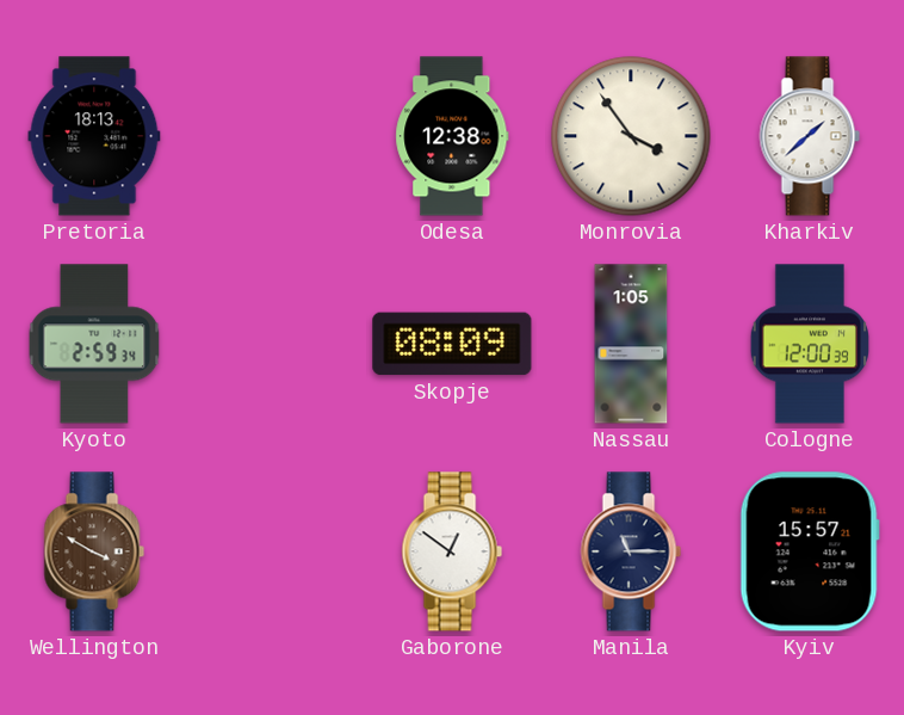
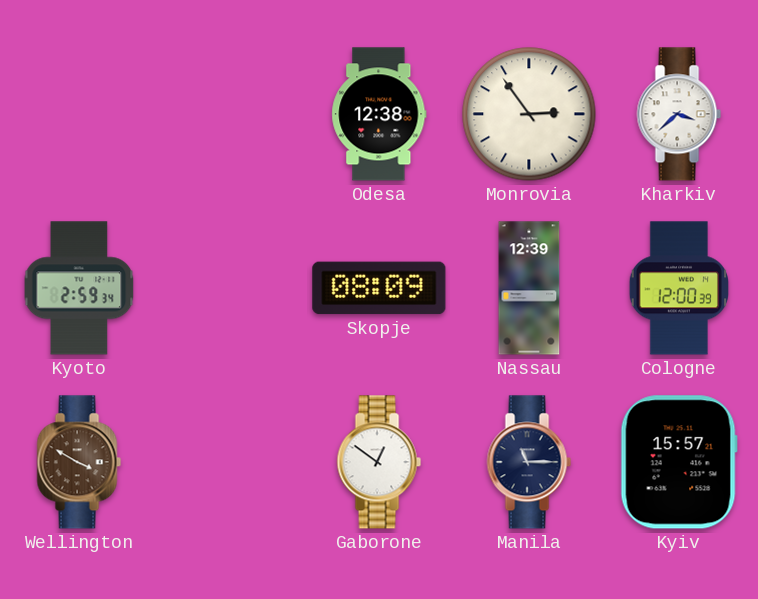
Pretoria: 18:13 -> none
Monrovia: 3:54 -> 2:54
Kharkiv: 1:38 -> 3:38
Nassau: 1:05 -> 12:39
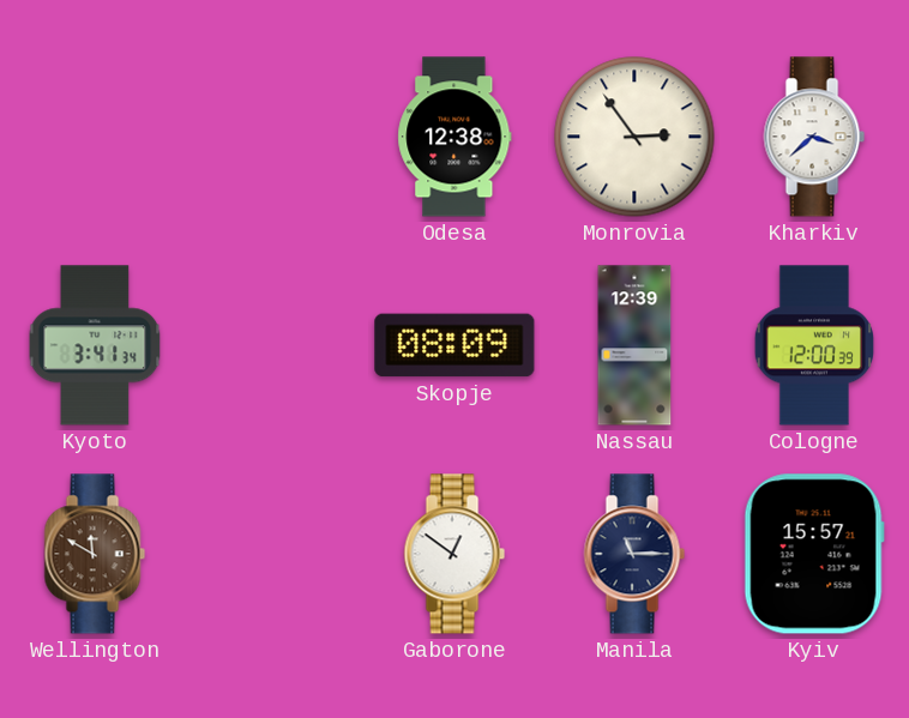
Kyoto: 2:59 -> 3:41
Wellington: 3:50 -> 11:50
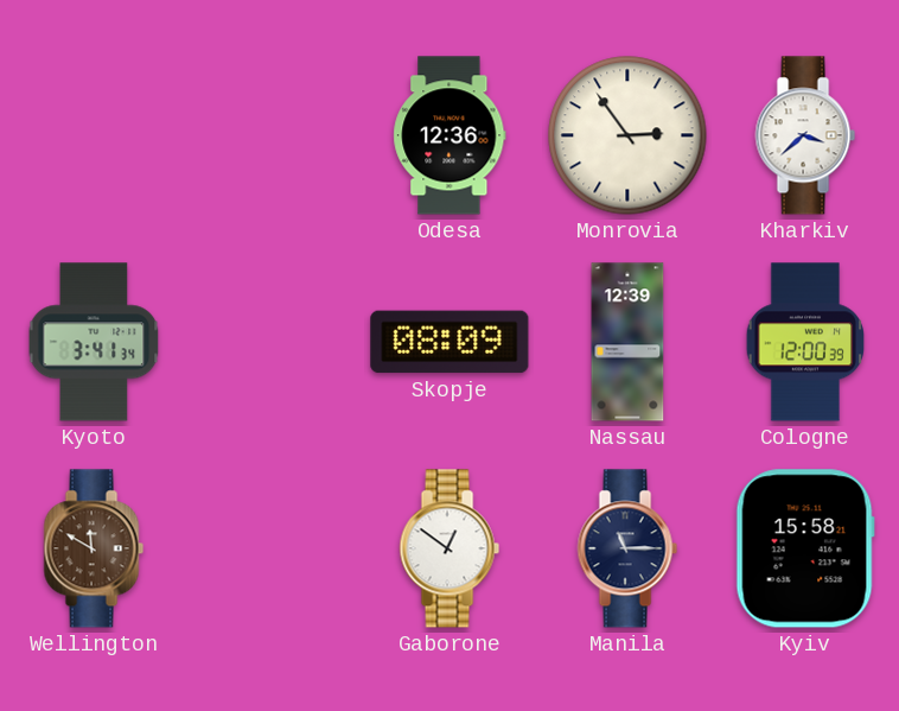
Odesa: 12:38 -> 12:36
Kyiv: 15:57 -> 15:58
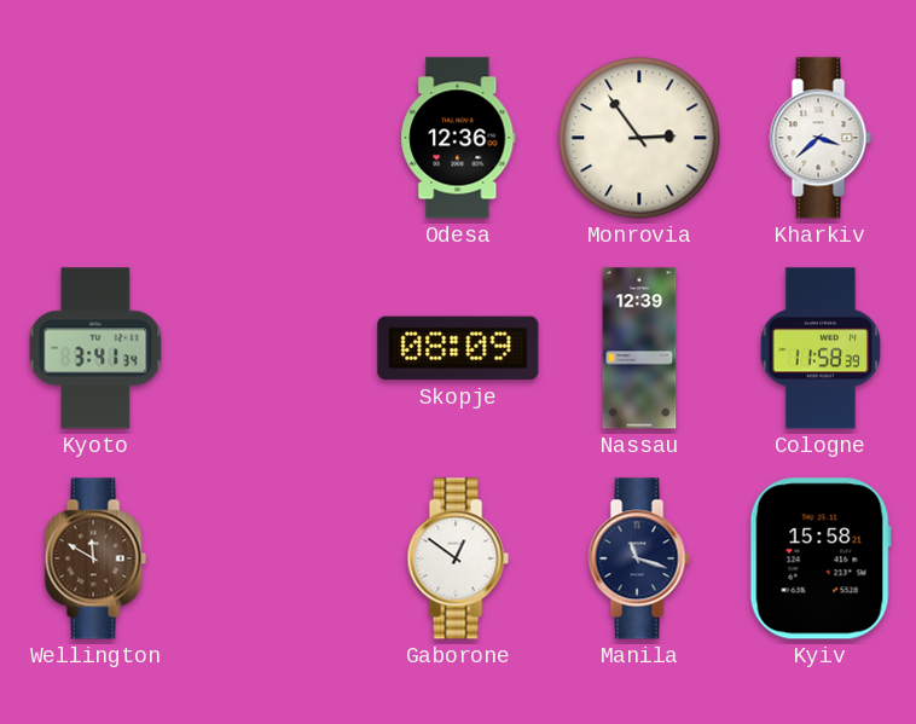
Cologne: 12:00 -> 11:58
Manila: 11:15 -> 11:18
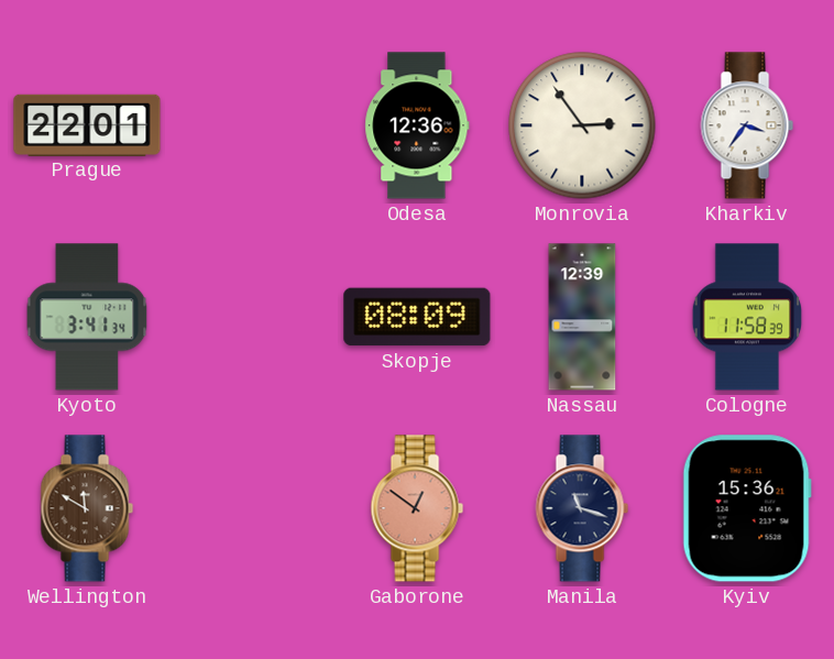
Prague: none -> 22:01
Kharkiv: 3:38 -> 3:36
Gaborone dial: white -> salmon
Kyiv: 15:58 -> 15:36
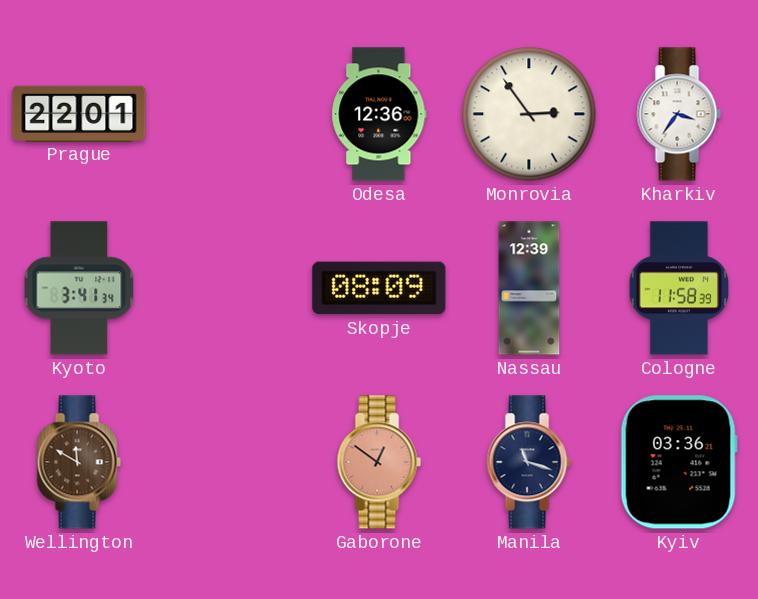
Kyiv: 15:36 -> 03:36
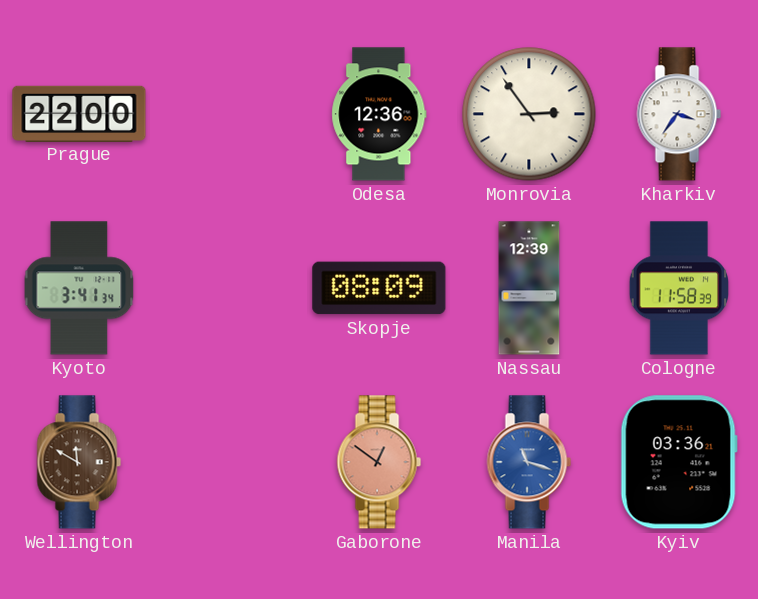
Prague: 22:01 -> 22:00
Manila dial: navy -> blue
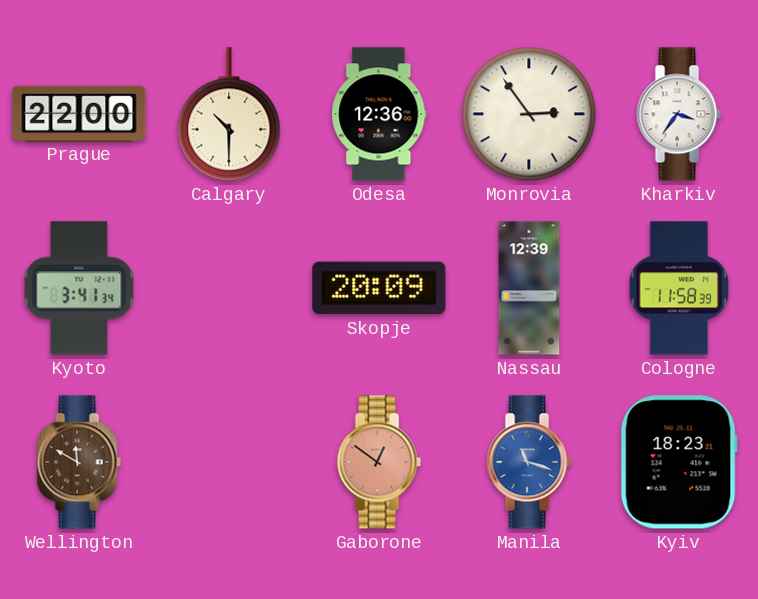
Calgary: none -> 10:30
Skopje: 08:09 -> 20:09
Kyiv: 03:36 -> 18:23
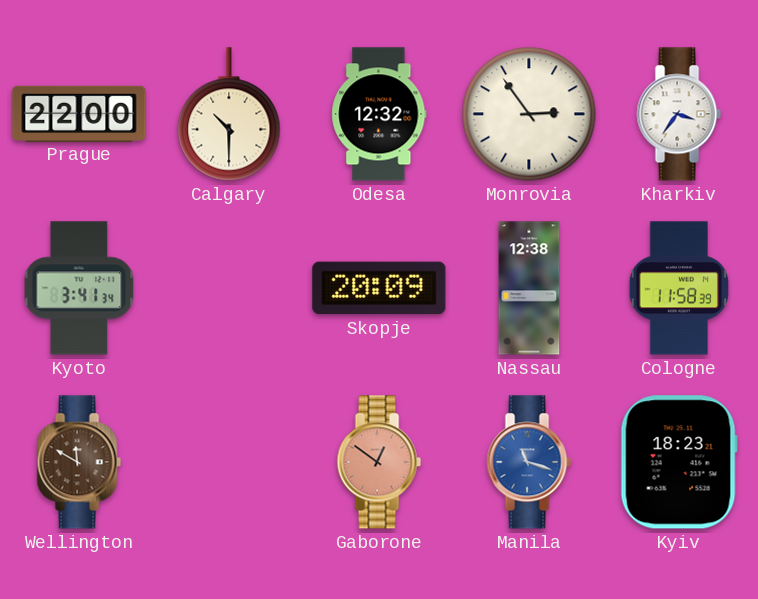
Odesa: 12:36 -> 12:32
Nassau: 12:39 -> 12:38
